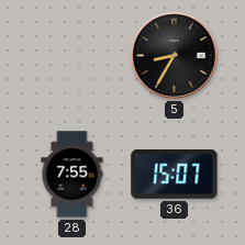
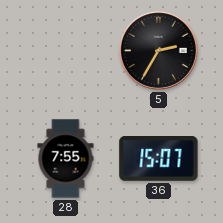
5: 8:35 -> 2:35
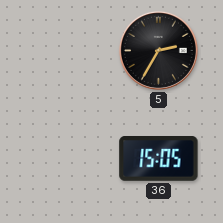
28: 7:55 -> none
36: 15:07 -> 15:05
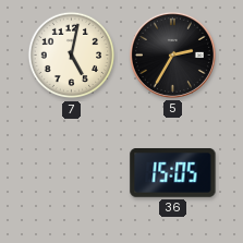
7: none -> 5:02
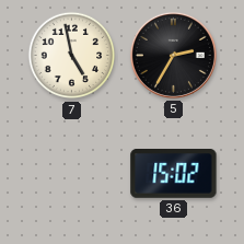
7: 5:02 -> 4:58
36: 15:05 -> 15:02
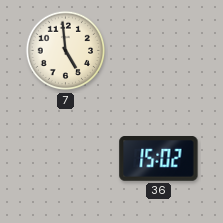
7: 4:58 -> 4:59
5: 2:35 -> none
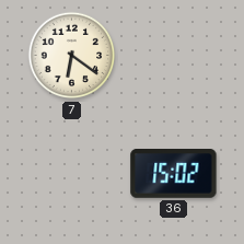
7: 4:59 -> 6:21
